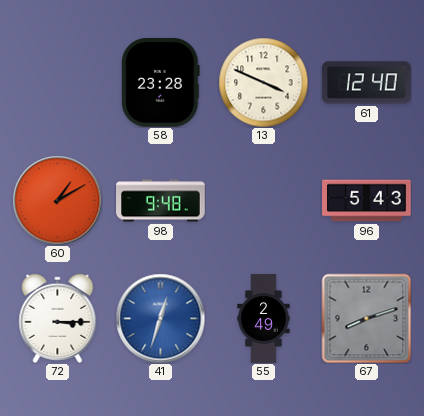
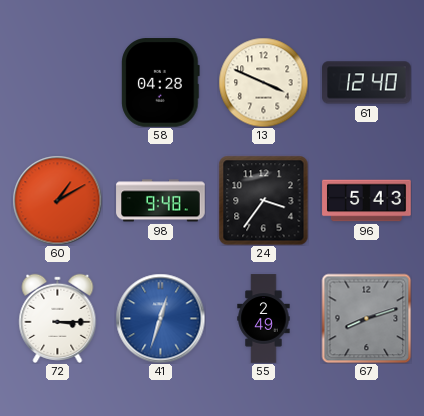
58: 23:28 -> 04:28
24: none -> 3:36
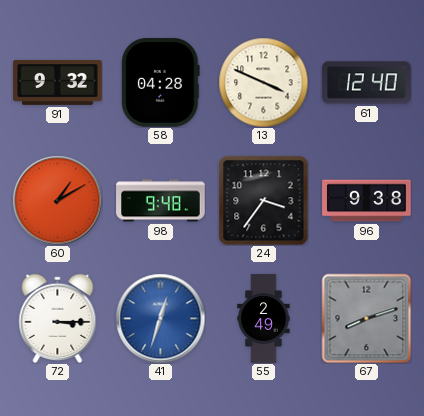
91: none -> 9:32
96: 5:43 -> 9:38
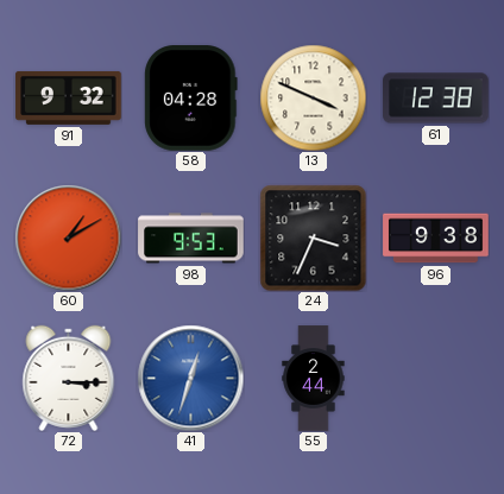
61: 12:40 -> 12:38
98: 9:48 -> 9:53
24: 3:36 -> 3:34
55: 2:49 -> 2:44
67: 8:12 -> none
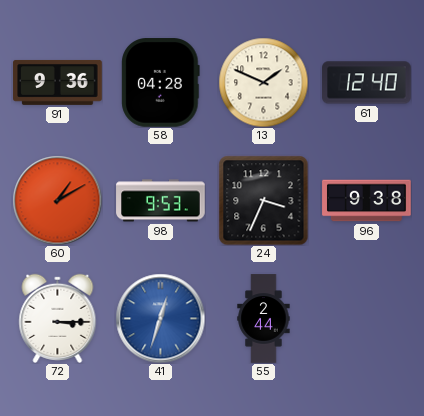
91: 9:32 -> 9:36
13: 3:49 -> 1:49
61: 12:38 -> 12:40
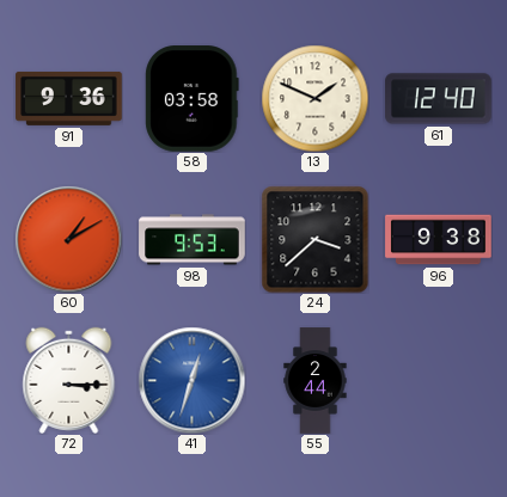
58: 04:28 -> 03:58
24: 3:34 -> 3:38
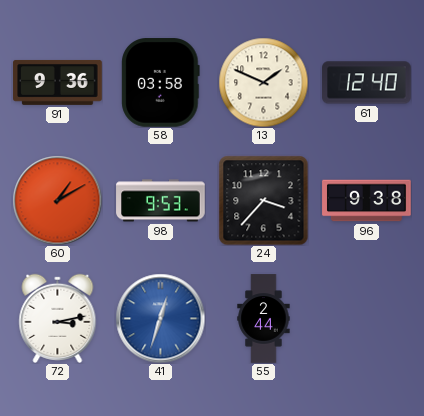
24: 3:38 -> 3:37
72: 3:15 -> 3:13
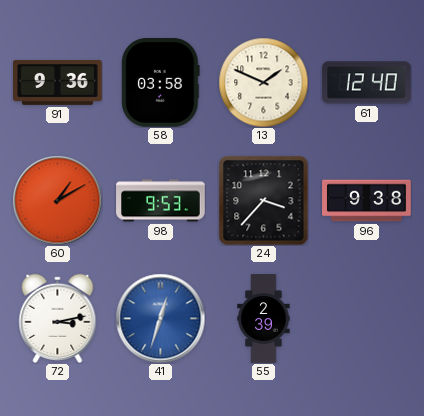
55: 2:44 -> 2:39
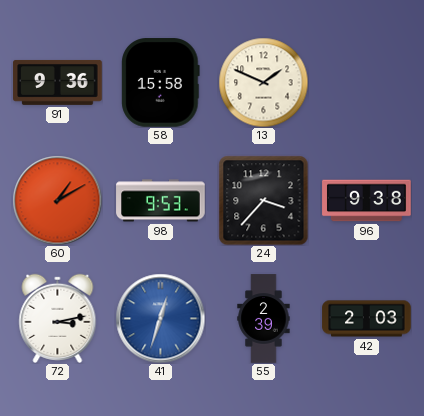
58: 03:58 -> 15:58
61: 12:40 -> none
42: none -> 2:03
